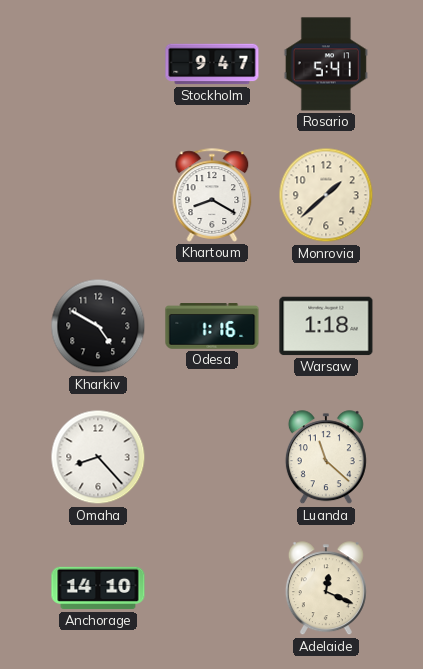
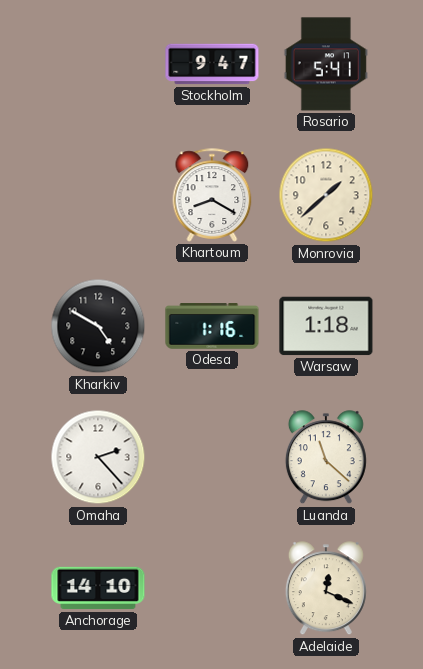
Omaha: 8:23 -> 2:23
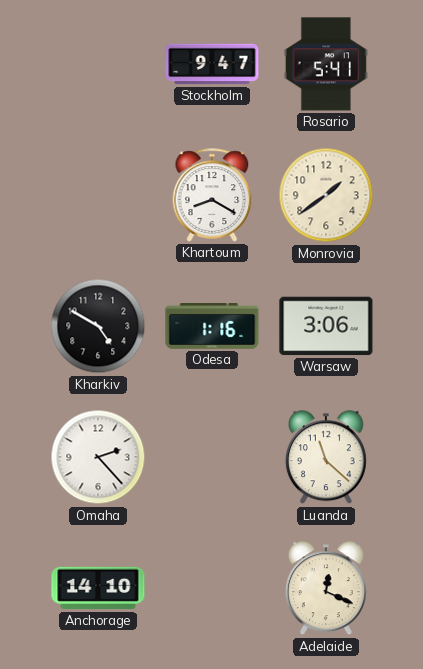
Monrovia: 1:38 -> 1:39
Warsaw: 1:18 -> 3:06
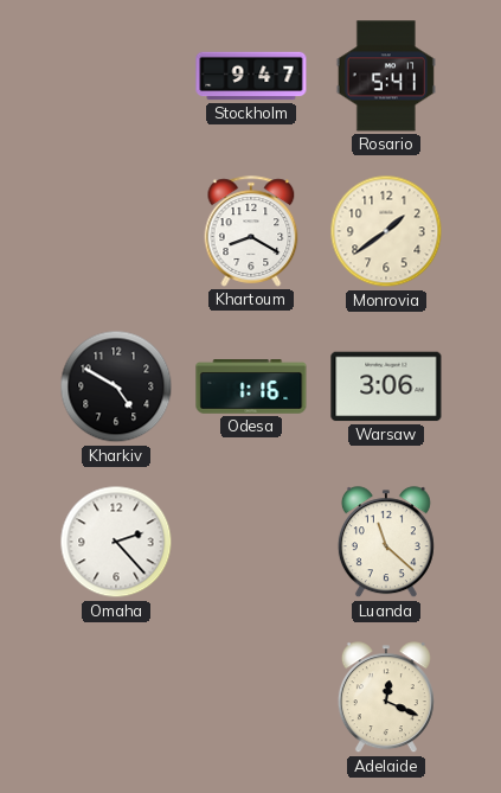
Anchorage: 14:10 -> none
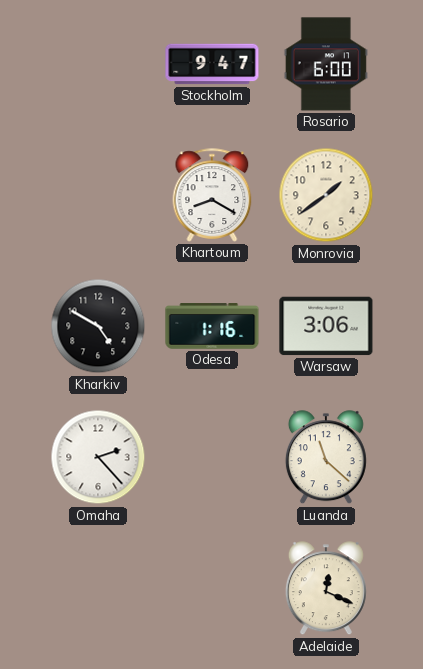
Rosario: 5:41 -> 6:00
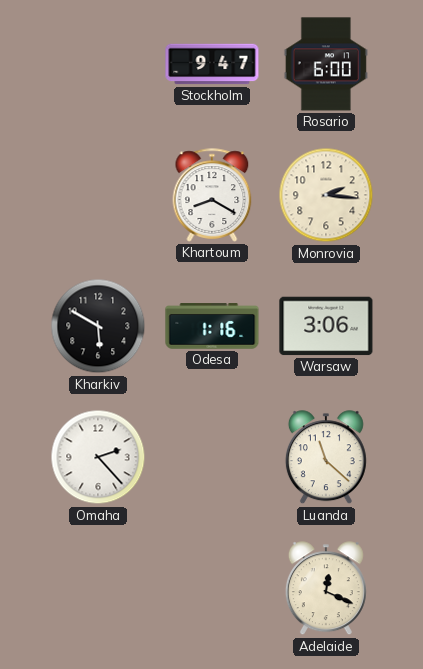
Monrovia: 1:39 -> 2:16
Kharkiv: 4:50 -> 5:50
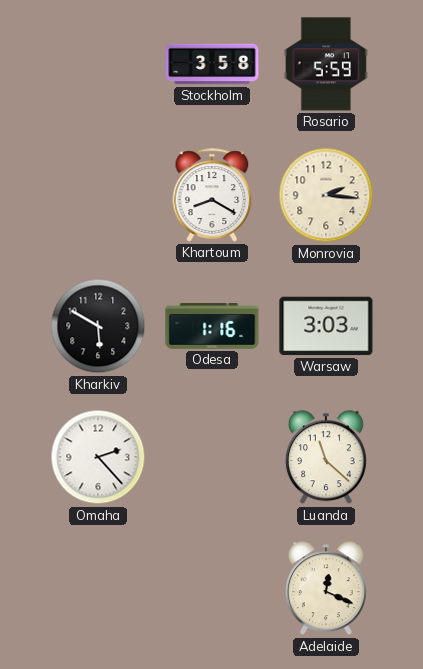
Stockholm: 9:47 -> 3:58
Rosario: 6:00 -> 5:59
Warsaw: 3:06 -> 3:03
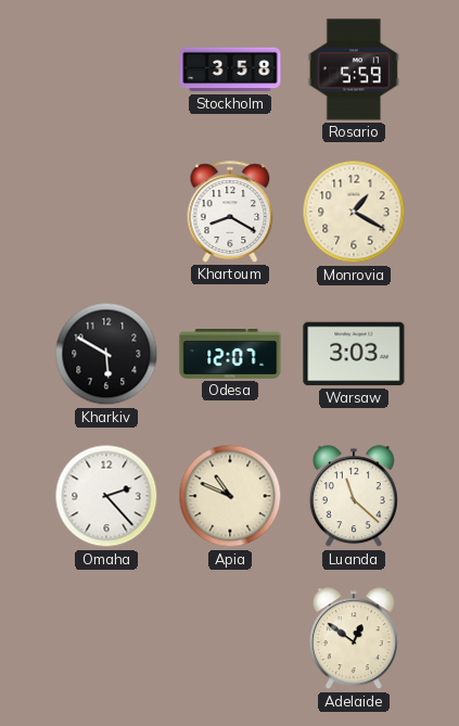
Monrovia: 2:16 -> 1:20
Odesa: 1:16 -> 12:07
Apia: none -> 10:49
Adelaide: 12:19 -> 12:51
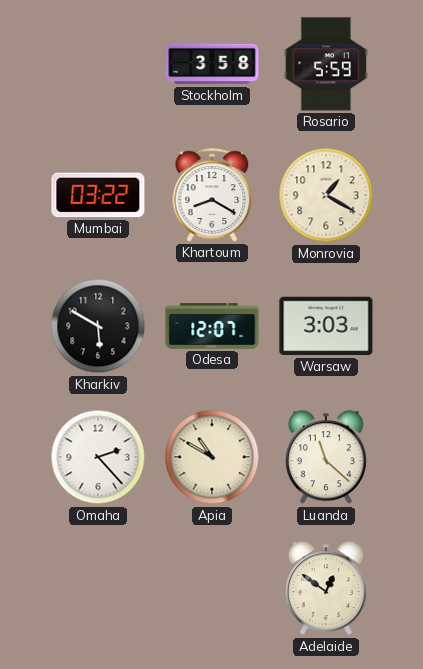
Mumbai: none -> 03:22
Apia: 10:49 -> 10:50
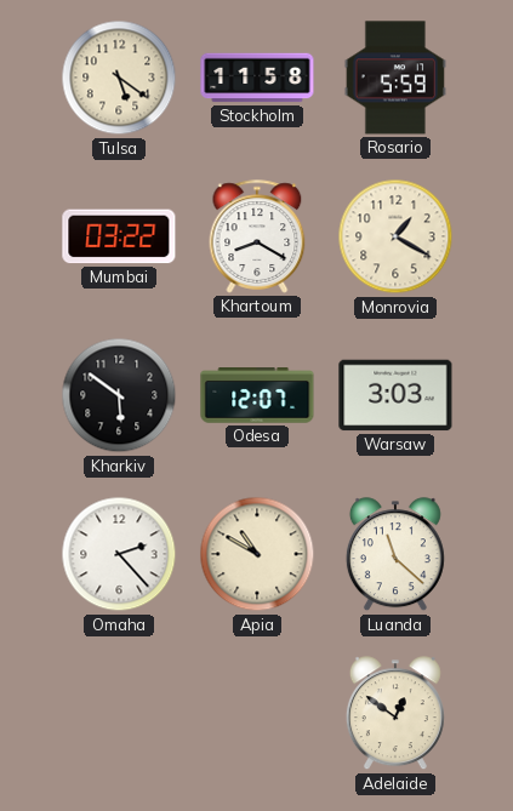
Tulsa: none -> 5:21
Stockholm: 3:58 -> 11:58
Kharkiv: 5:50 -> 5:51
